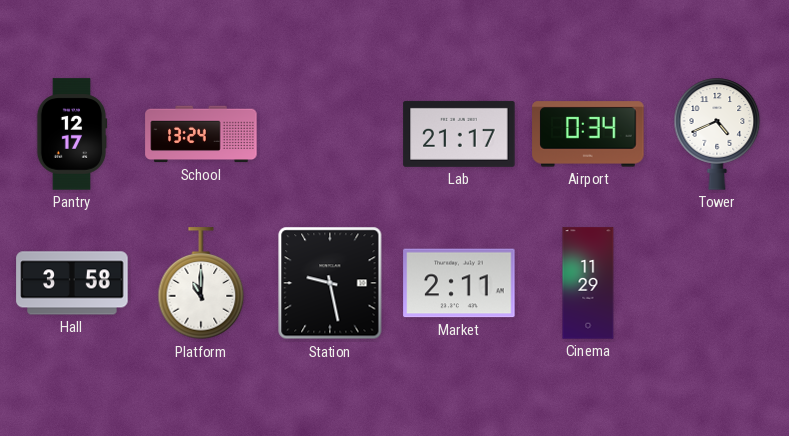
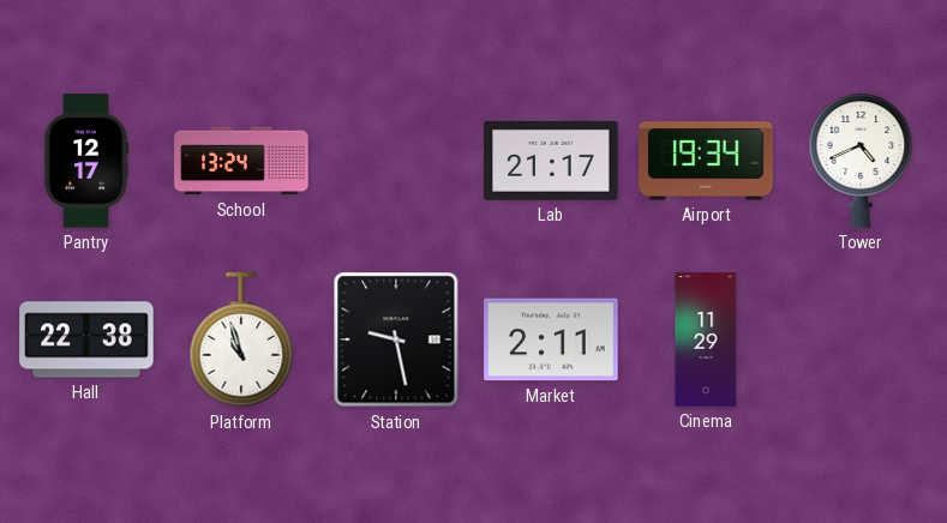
Airport: 0:34 -> 19:34
Hall: 3:58 -> 22:38
Platform: 11:00 -> 10:57
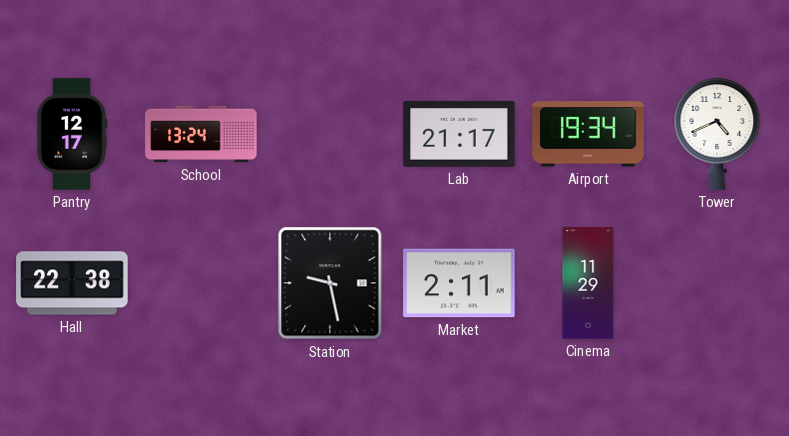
Platform: 10:57 -> none
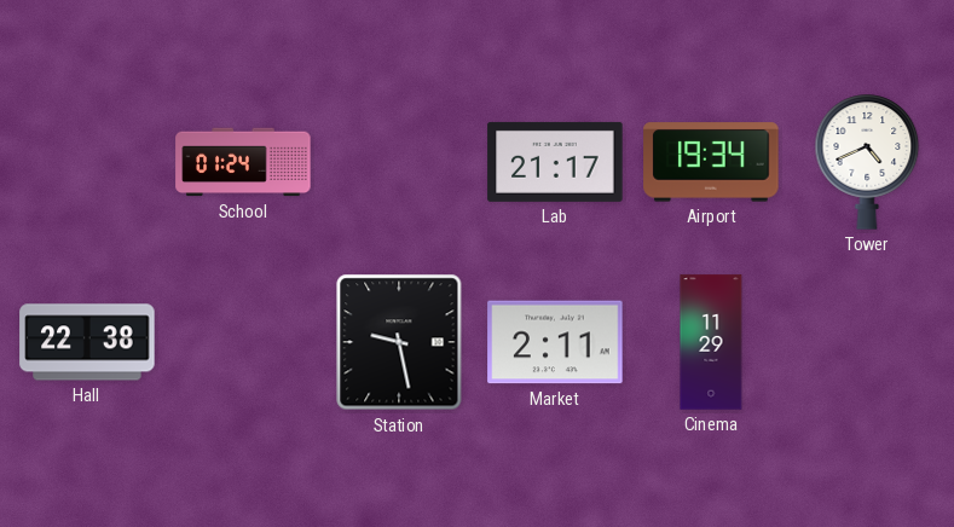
Pantry: 12:17 -> none
School: 13:24 -> 01:24
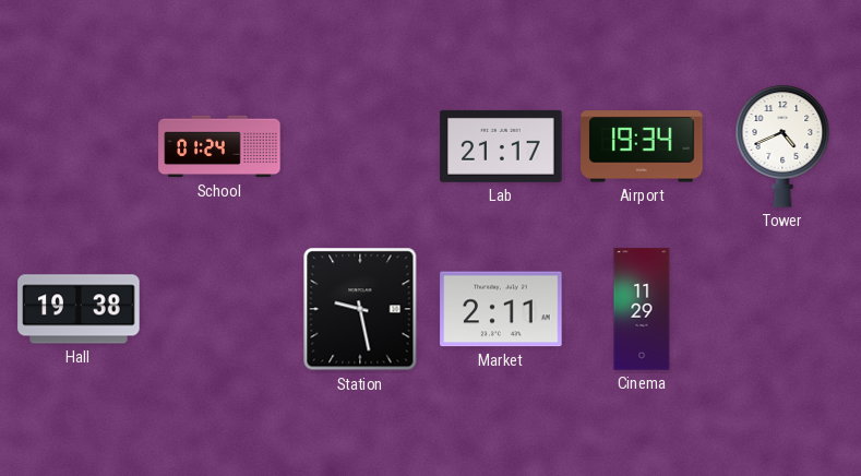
Hall: 22:38 -> 19:38
